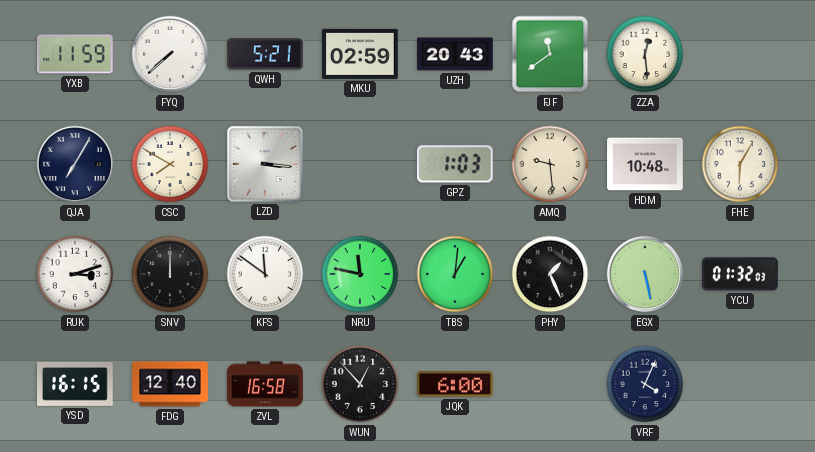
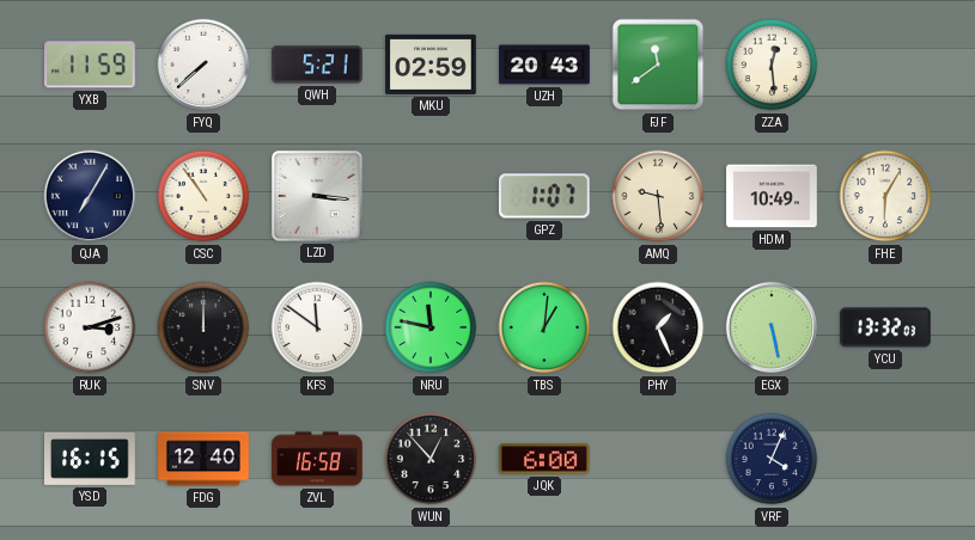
CSC: 7:50 -> 10:54
GPZ: 1:03 -> 1:07
HDM: 10:48 -> 10:49
YCU: 01:32 -> 13:32
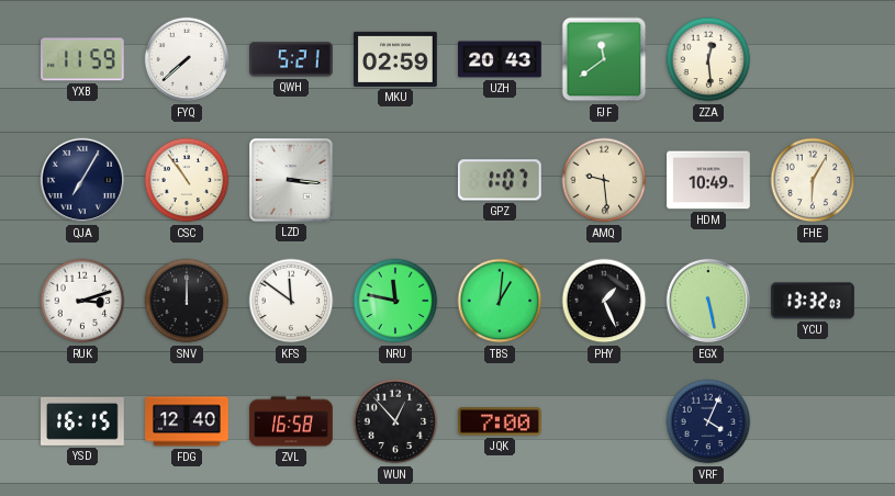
JQK: 6:00 -> 7:00
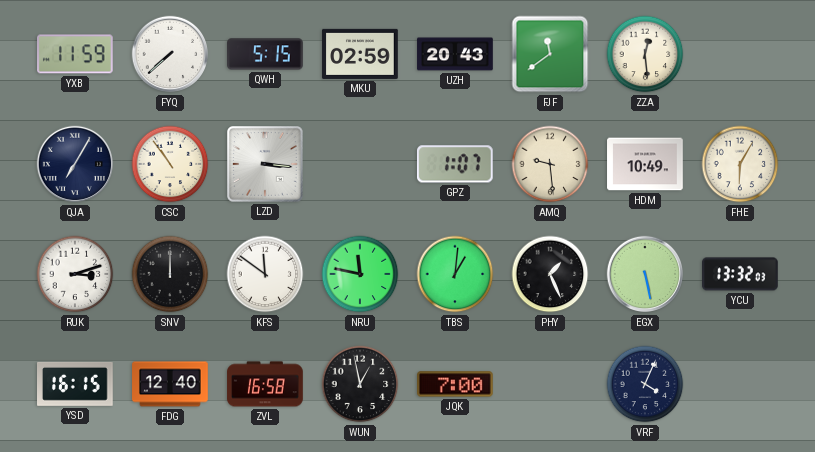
QWH: 5:21 -> 5:15
WUN: 12:53 -> 12:58
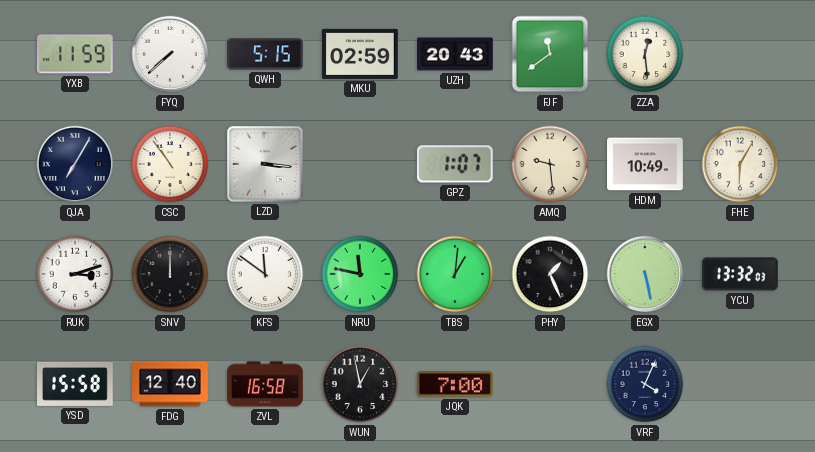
YSD: 16:15 -> 15:58
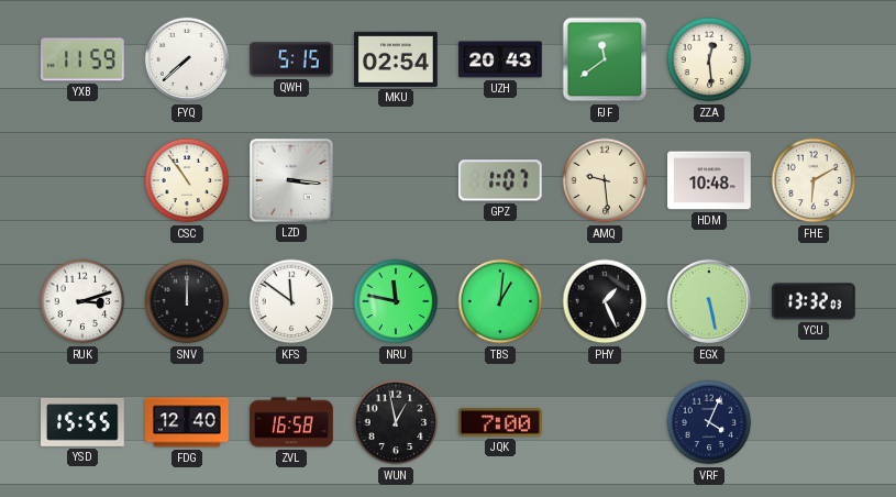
MKU: 02:59 -> 02:54
QJA: 7:05 -> none
HDM: 10:49 -> 10:48
FHE: 6:05 -> 6:10
YSD: 15:58 -> 15:55
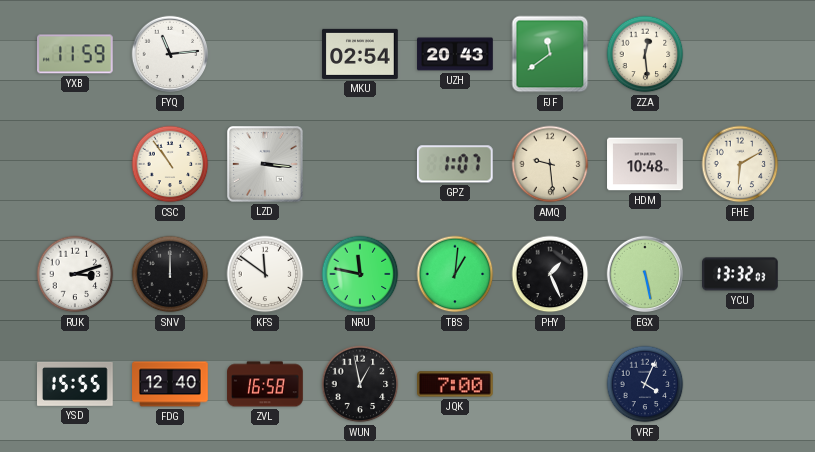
FYQ: 7:38 -> 11:14
QWH: 5:15 -> none
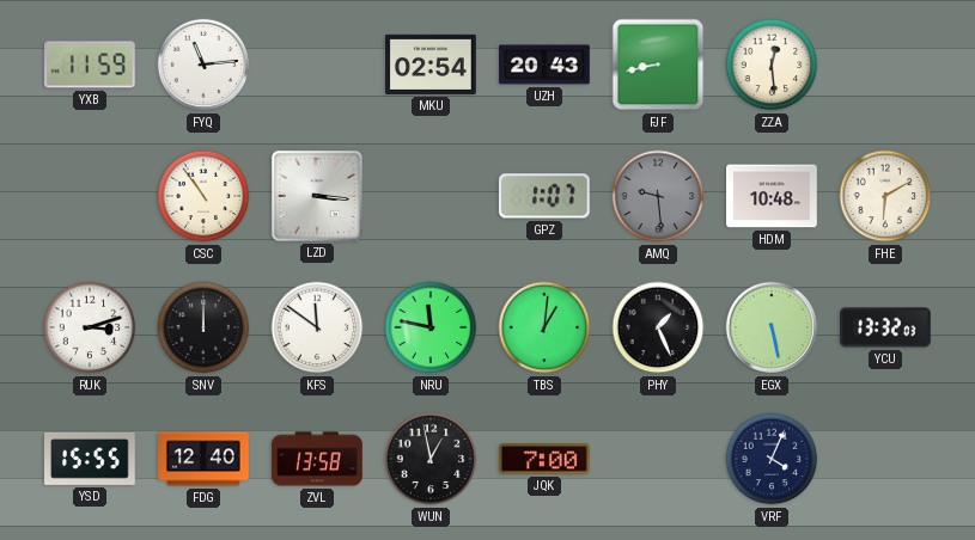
FJF: 11:39 -> 8:43
AMQ dial: cream -> grey
ZVL: 16:58 -> 13:58
